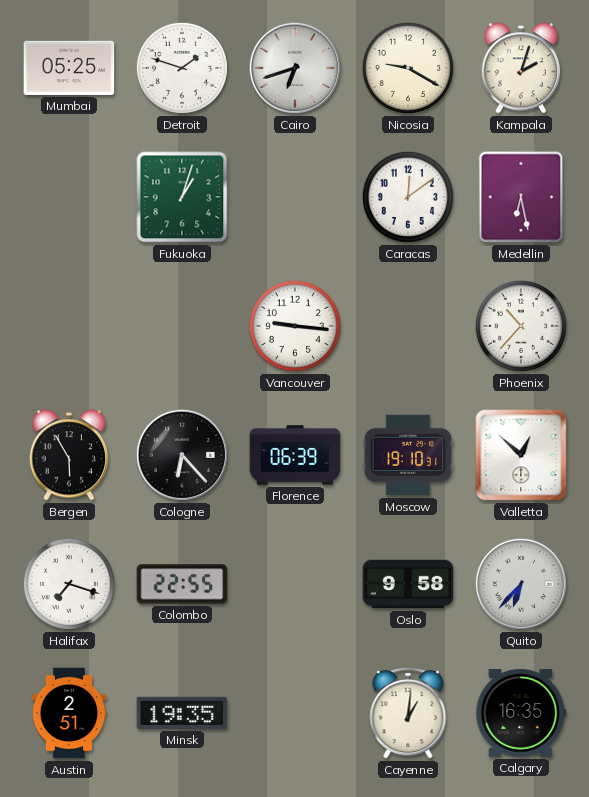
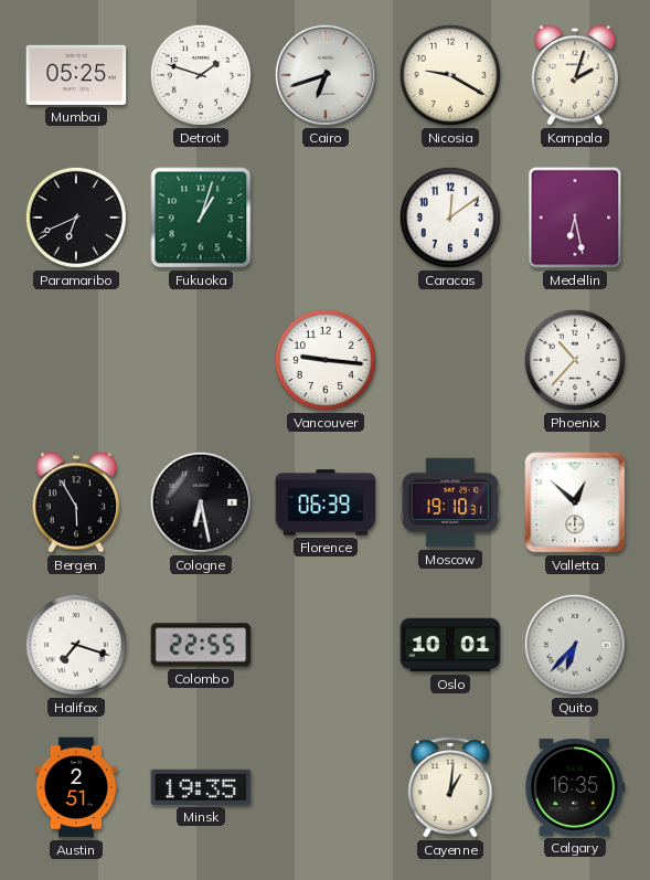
Paramaribo: none -> 6:41
Cologne: 6:23 -> 6:28
Oslo: 9:58 -> 10:01
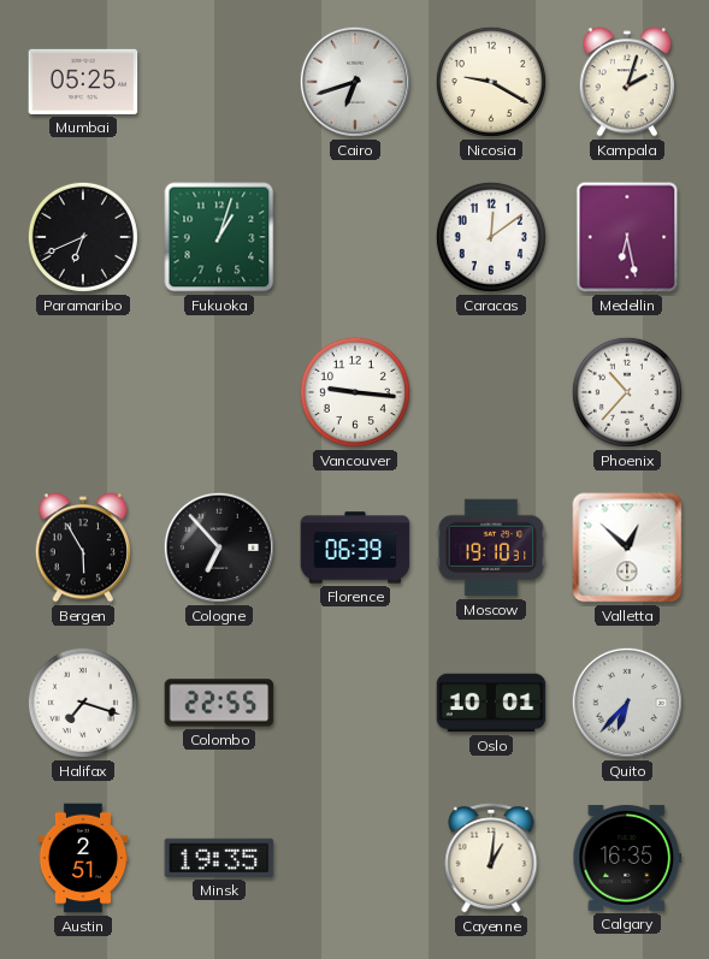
Detroit: 1:48 -> none
Cologne: 6:28 -> 6:53
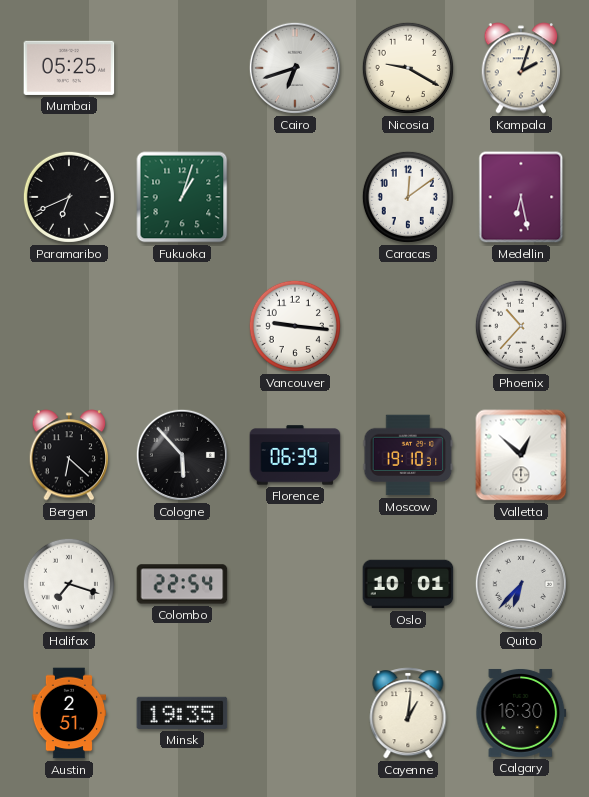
Bergen: 5:55 -> 6:22
Cologne: 6:53 -> 5:53
Colombo: 22:55 -> 22:54
Calgary: 16:35 -> 16:30
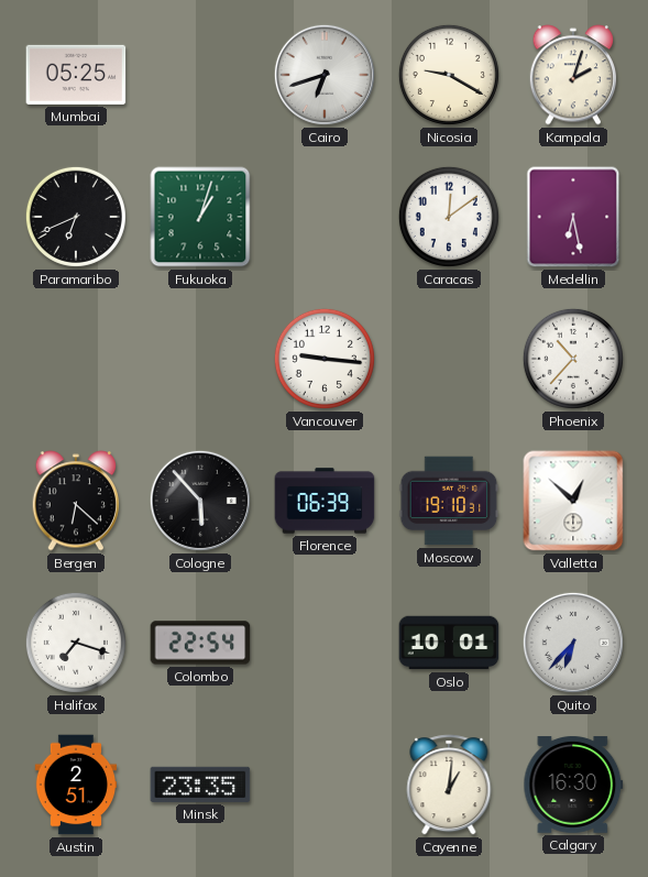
Minsk: 19:35 -> 23:35
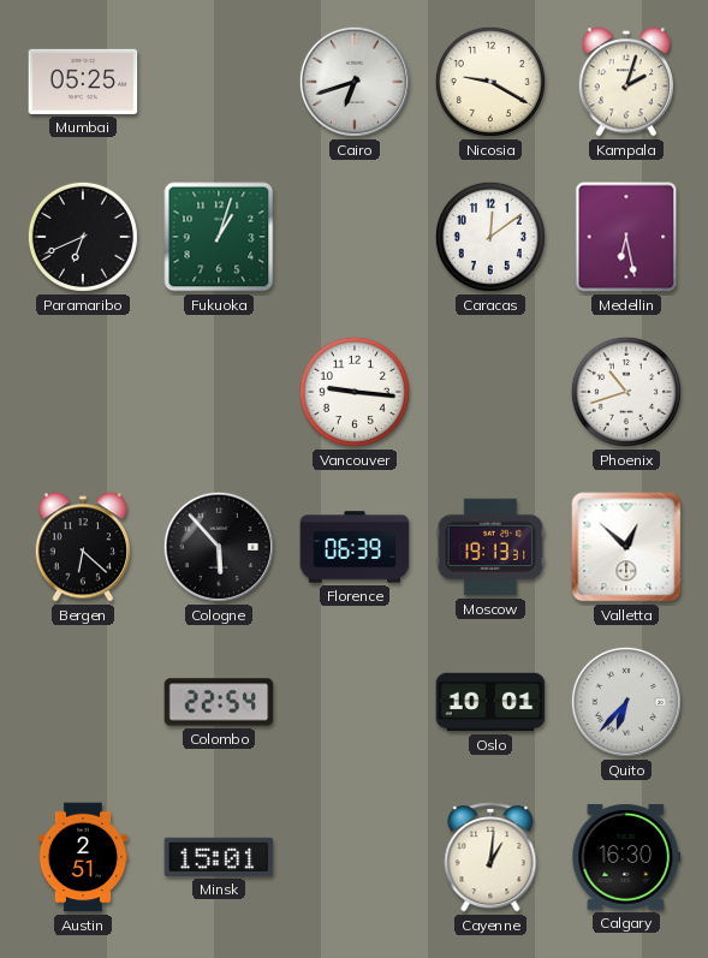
Phoenix: 10:37 -> 10:42
Moscow: 19:10 -> 19:13
Halifax: 7:18 -> none
Minsk: 23:35 -> 15:01
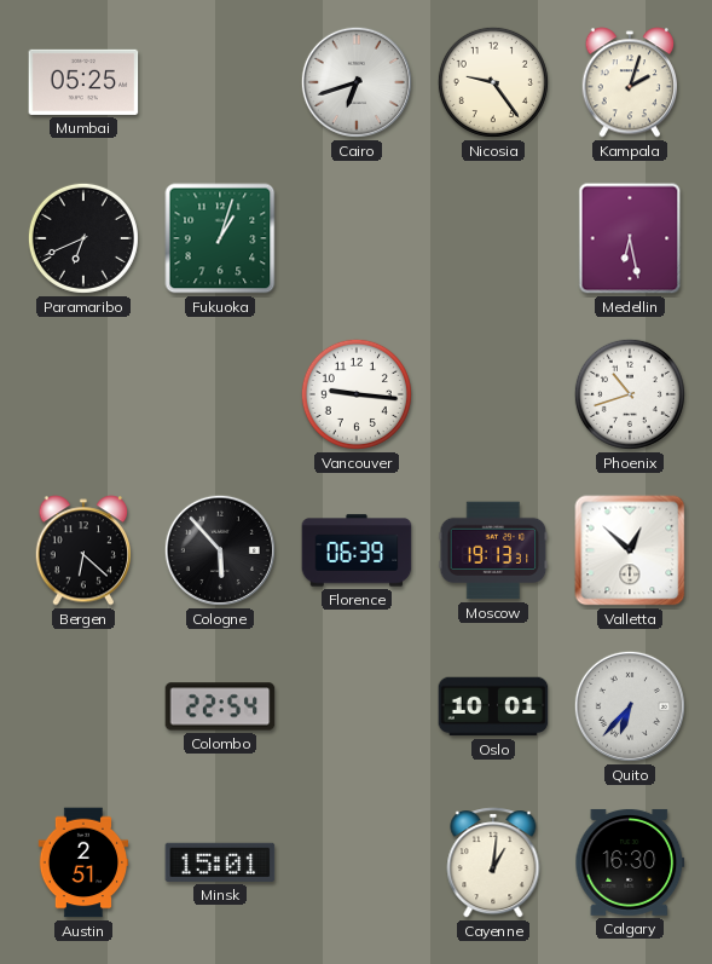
Nicosia: 9:20 -> 9:24
Caracas: 12:09 -> none
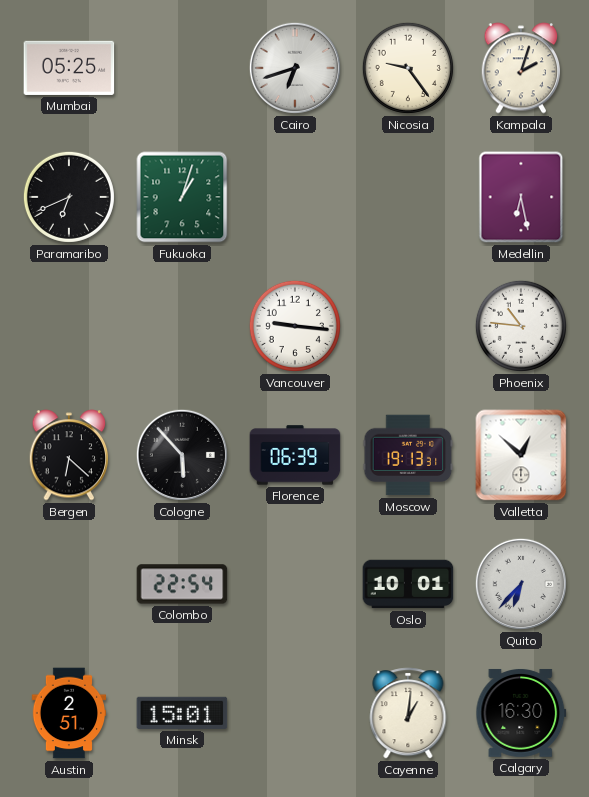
Phoenix: 10:42 -> 10:46
